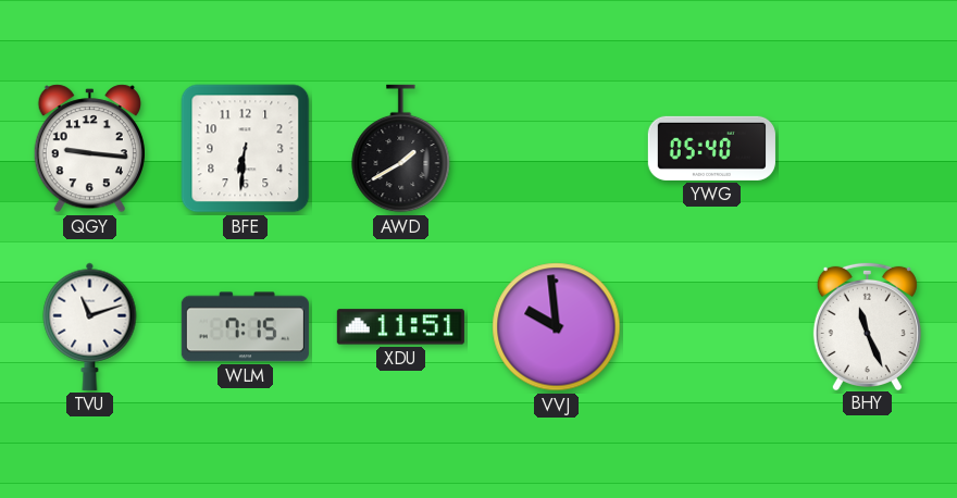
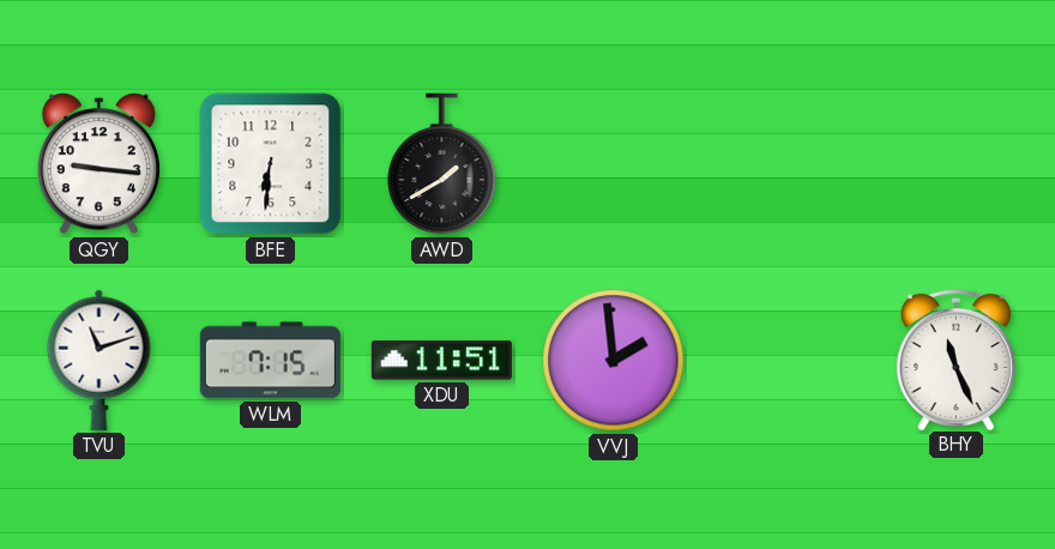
YWG: 05:40 -> none
VVJ: 9:59 -> 1:59
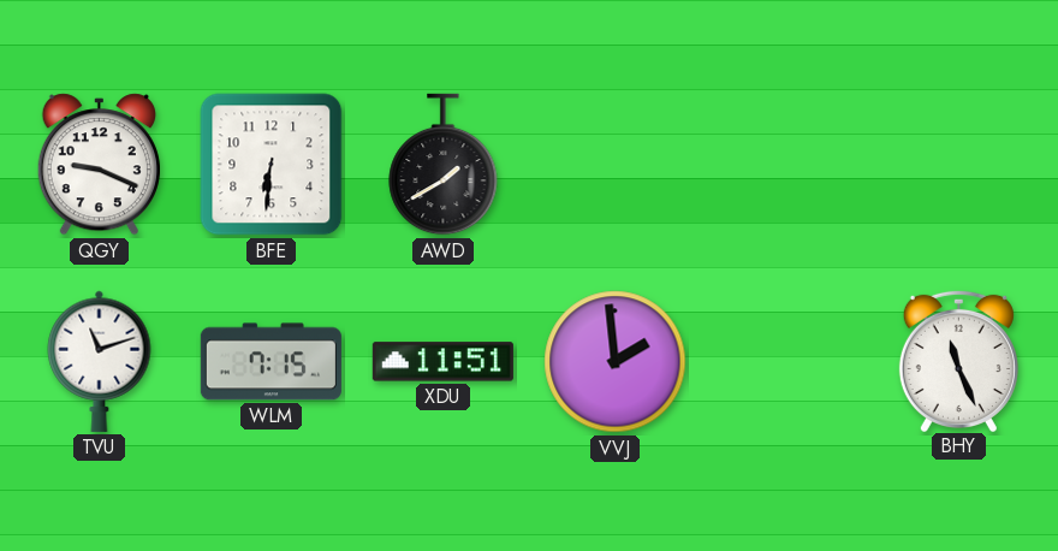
QGY: 9:16 -> 9:19
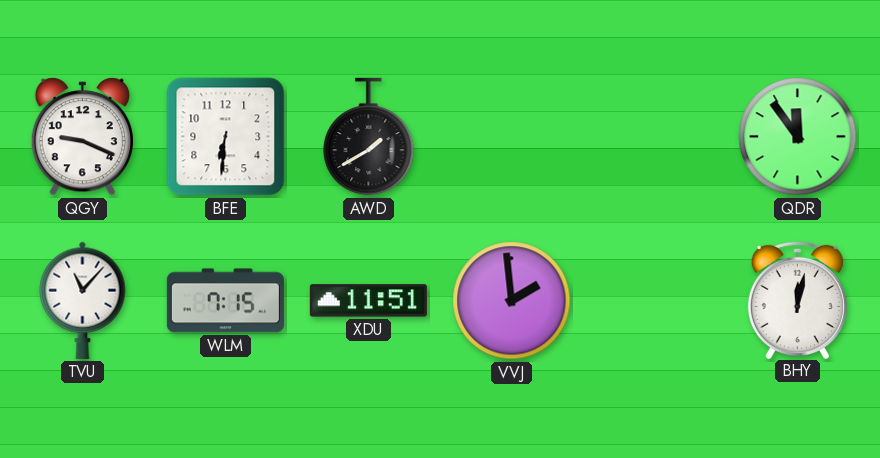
QDR: none -> 11:54
TVU: 11:12 -> 11:07
BHY: 11:26 -> 12:02
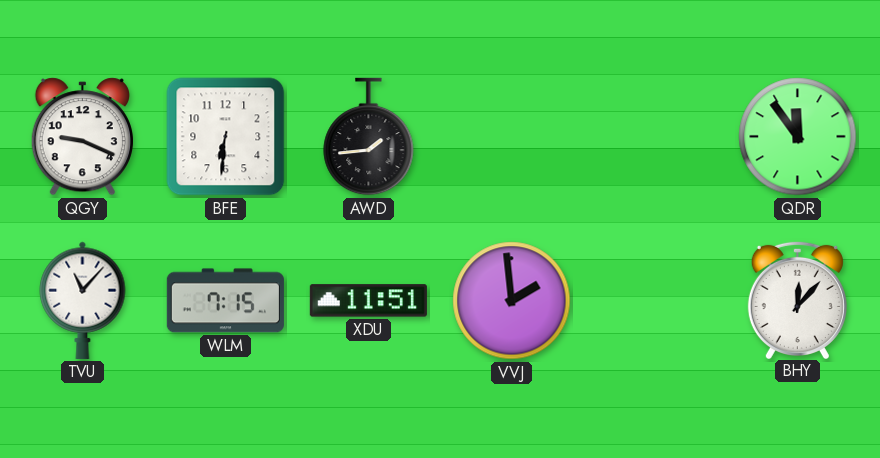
AWD: 1:40 -> 1:44
BHY: 12:02 -> 12:07
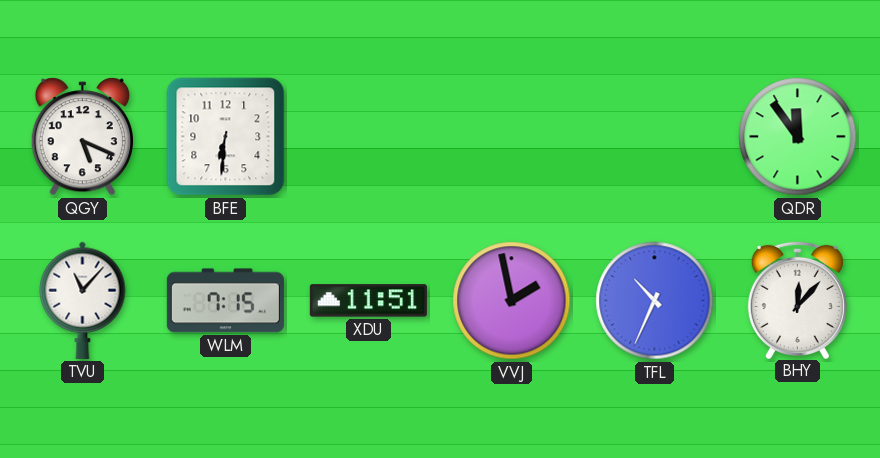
QGY: 9:19 -> 5:19
AWD: 1:44 -> none
VVJ: 1:59 -> 1:58
TFL: none -> 10:34
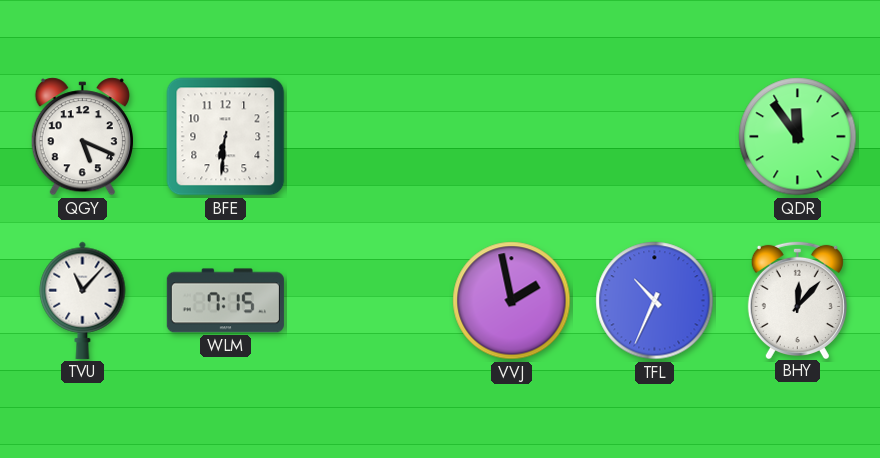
XDU: 11:51 -> none
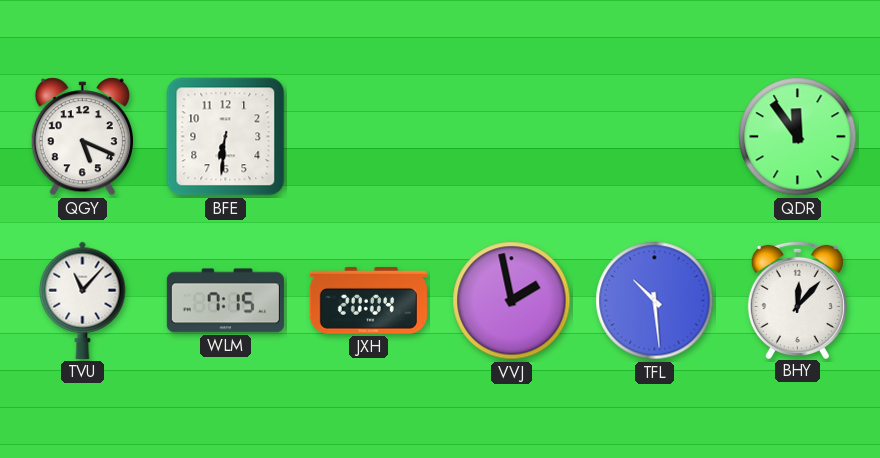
JXH: none -> 20:04
TFL: 10:34 -> 10:29
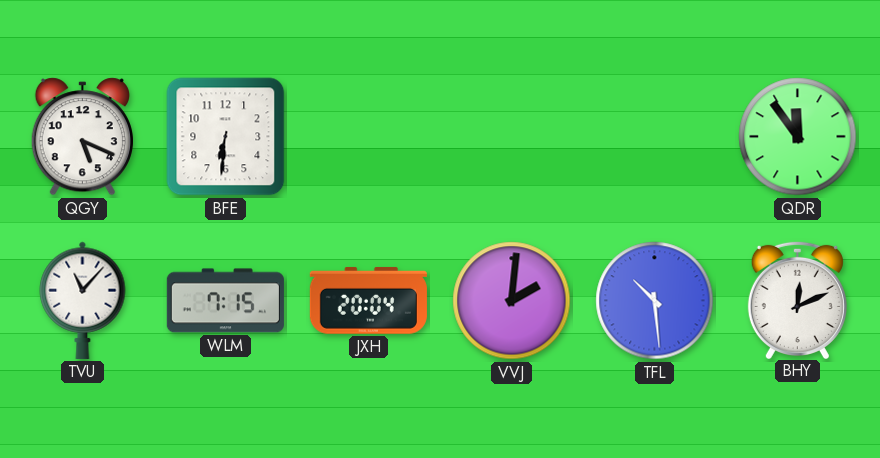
VVJ: 1:58 -> 2:01
BHY: 12:07 -> 12:11
